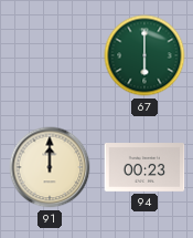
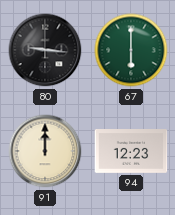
80: none -> 9:16
94: 00:23 -> 12:23
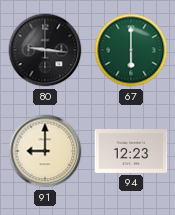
91: 12:00 -> 9:00
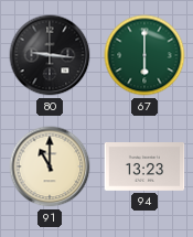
91: 9:00 -> 11:00
94: 12:23 -> 13:23
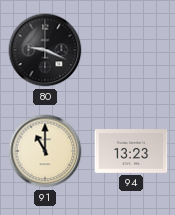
80: 9:16 -> 9:19
67: 6:00 -> none
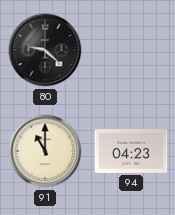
80: 9:19 -> 9:22
94: 13:23 -> 04:23
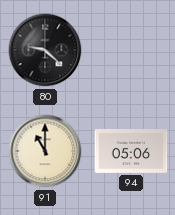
94: 04:23 -> 05:06
